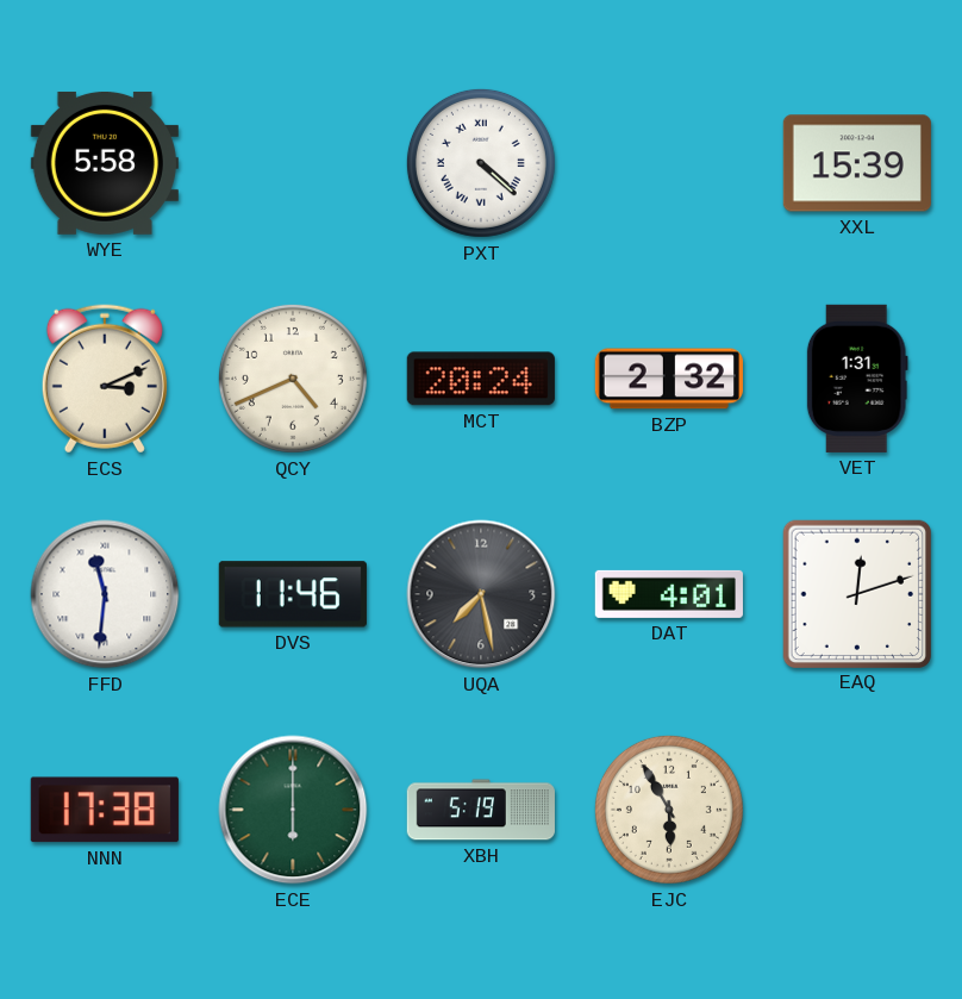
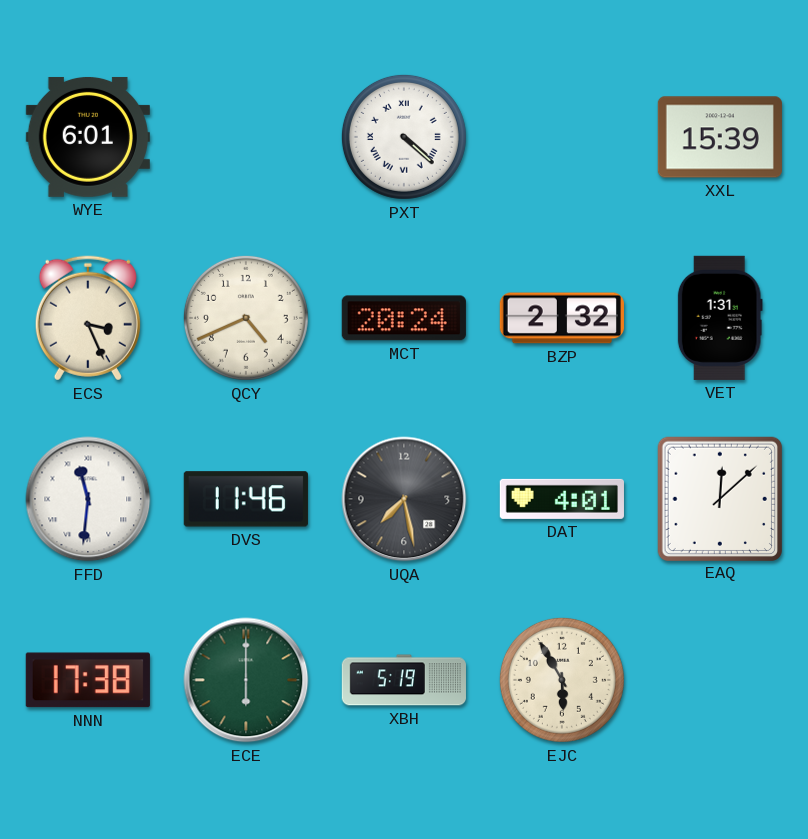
WYE: 5:58 -> 6:01
ECS: 3:11 -> 3:26
EAQ: 12:12 -> 12:08
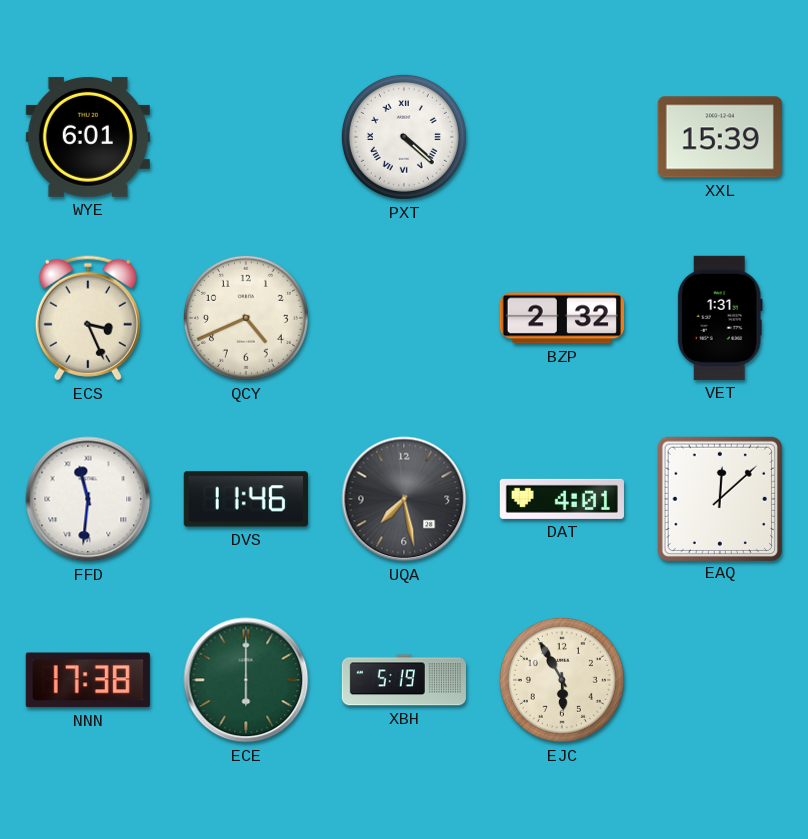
MCT: 20:24 -> none
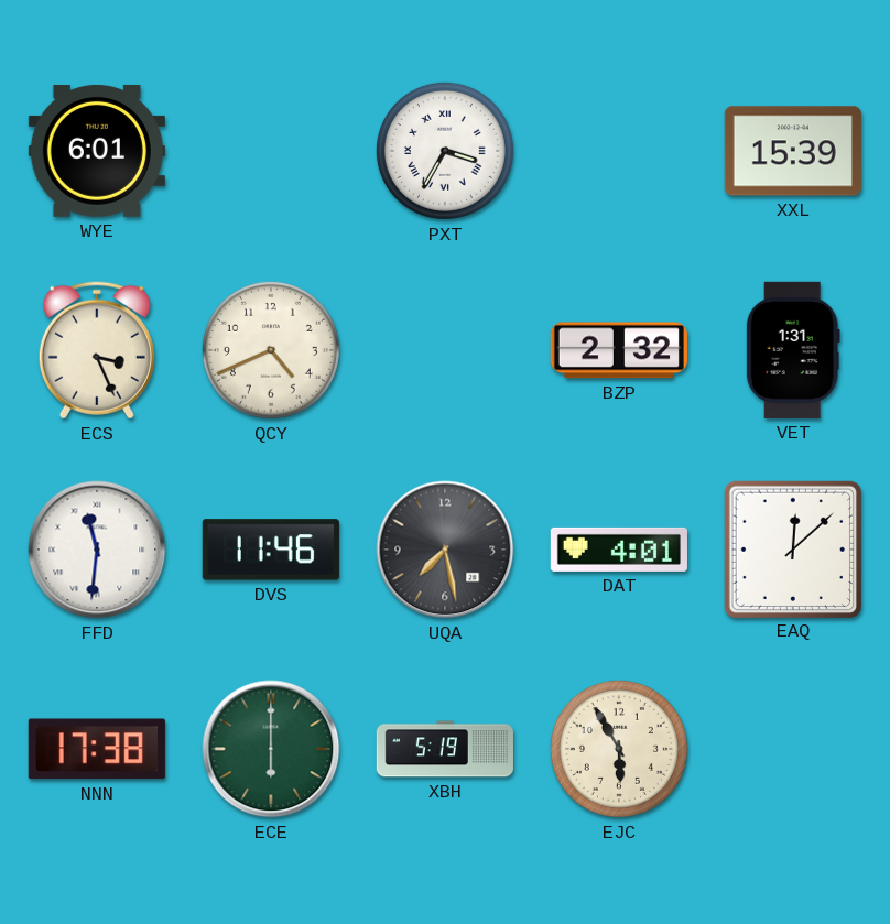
PXT: 4:22 -> 3:35
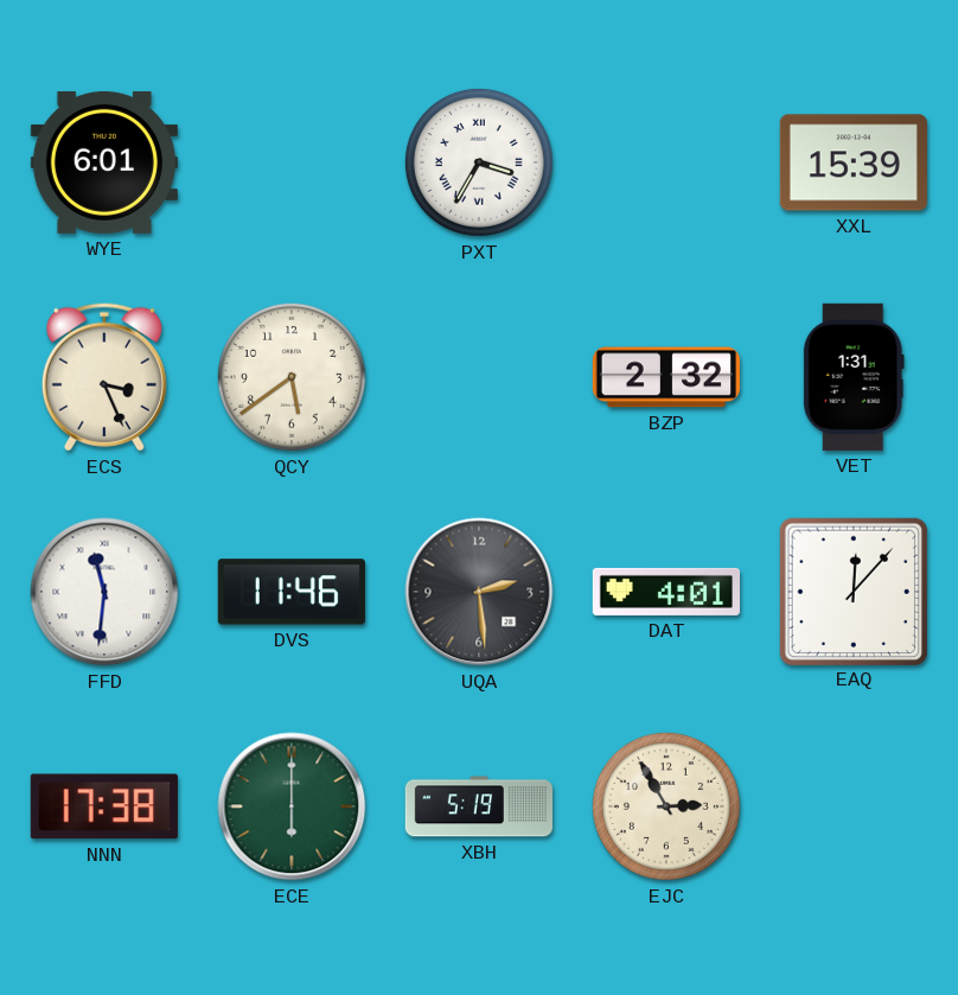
QCY: 4:41 -> 5:39
UQA: 7:28 -> 2:29
EAQ: 12:08 -> 12:07
EJC: 5:55 -> 2:55
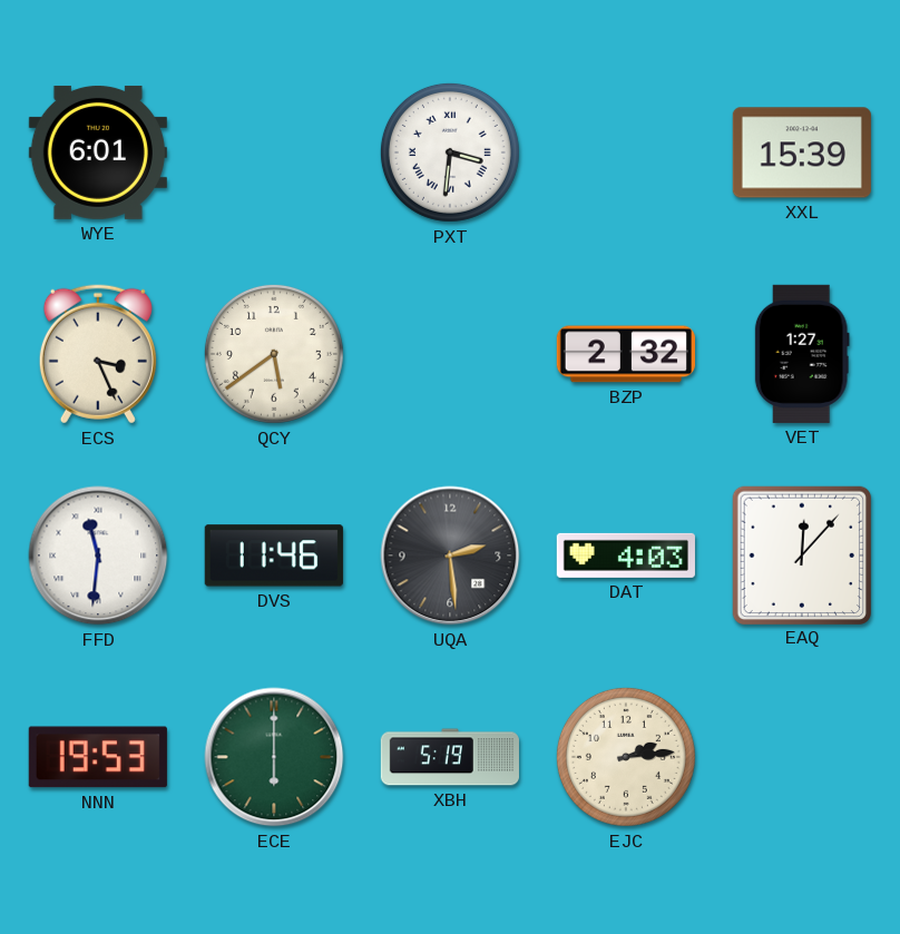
PXT: 3:35 -> 3:31
VET: 1:31 -> 1:27
DAT: 4:01 -> 4:03
NNN: 17:38 -> 19:53
EJC: 2:55 -> 2:14
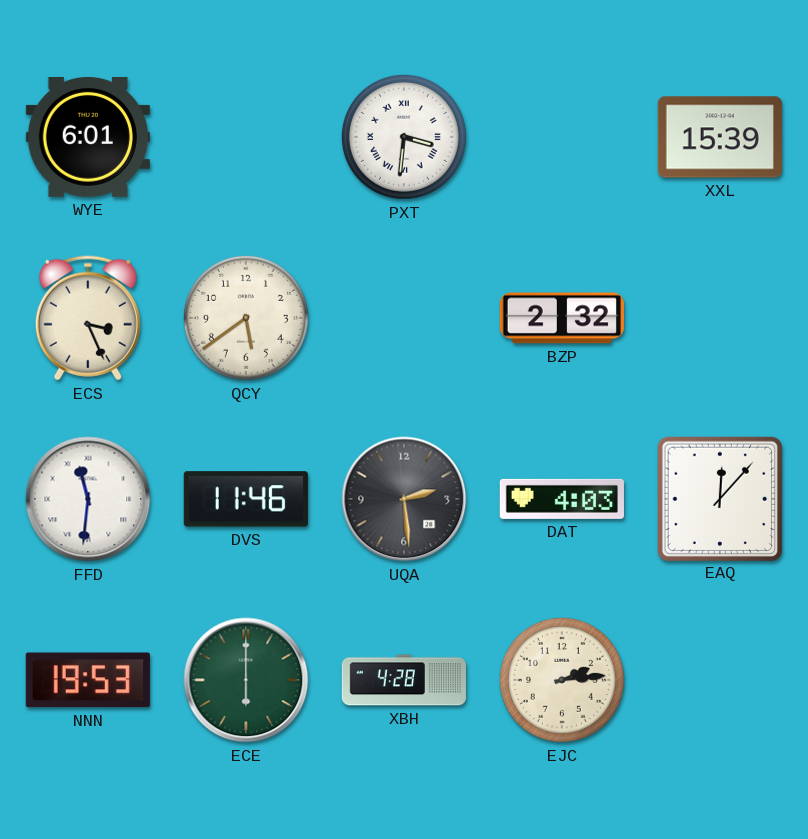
VET: 1:27 -> none
XBH: 5:19 -> 4:28
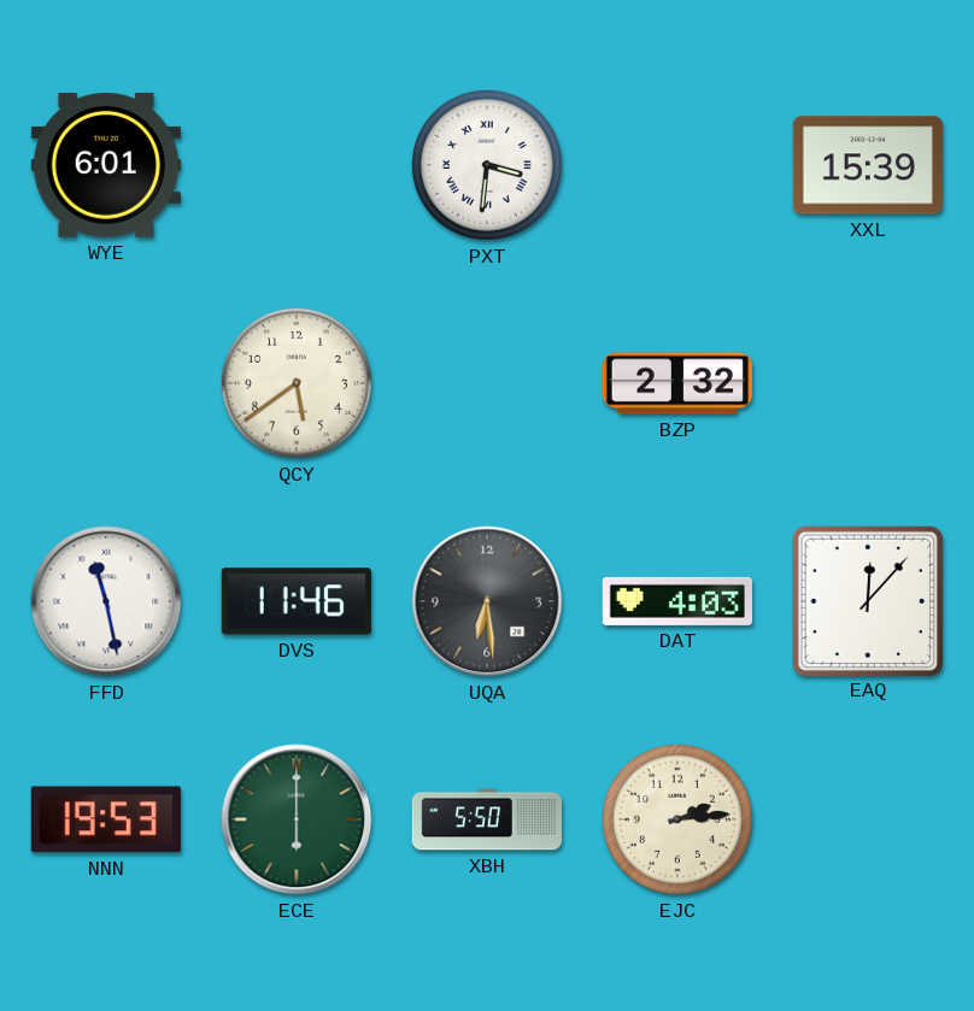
ECS: 3:26 -> none
FFD: 11:31 -> 11:28
UQA: 2:29 -> 6:29
XBH: 4:28 -> 5:50
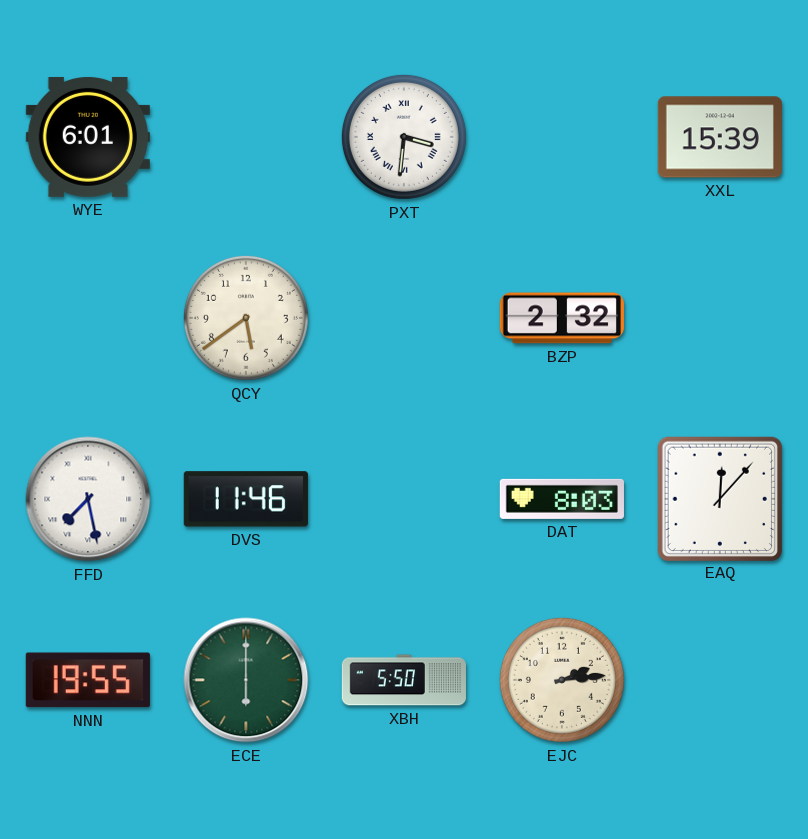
FFD: 11:28 -> 7:28
UQA: 6:29 -> none
DAT: 4:03 -> 8:03
NNN: 19:53 -> 19:55
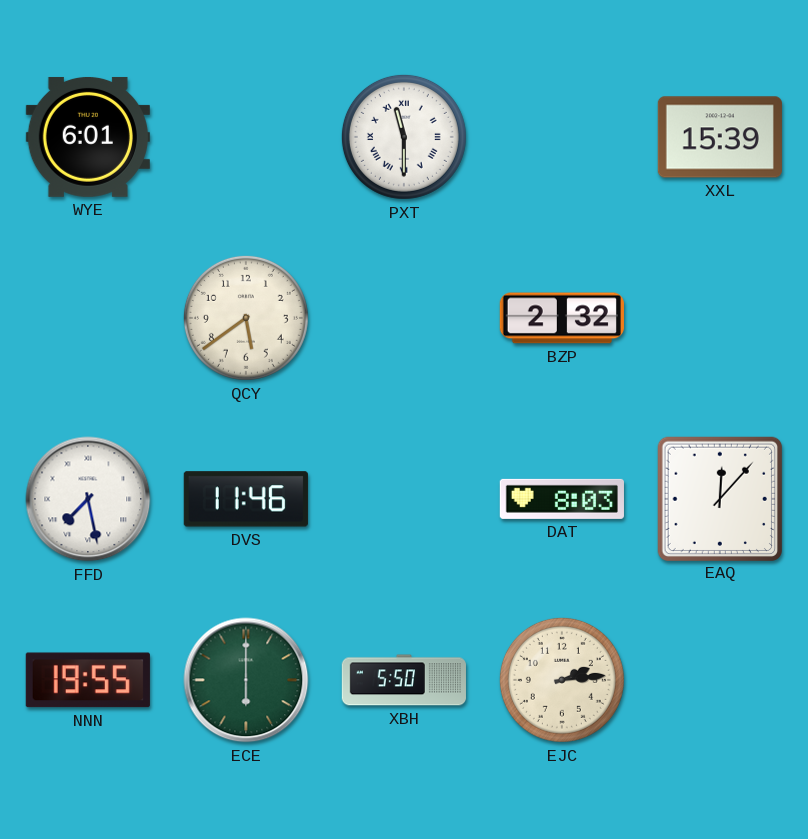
PXT: 3:31 -> 11:30
